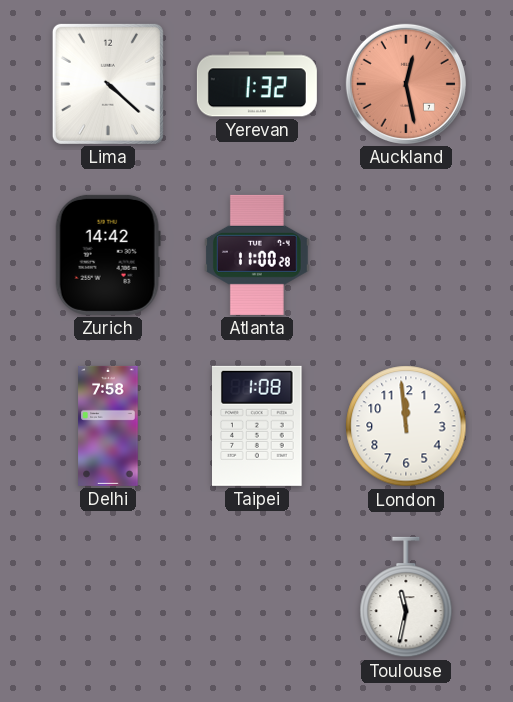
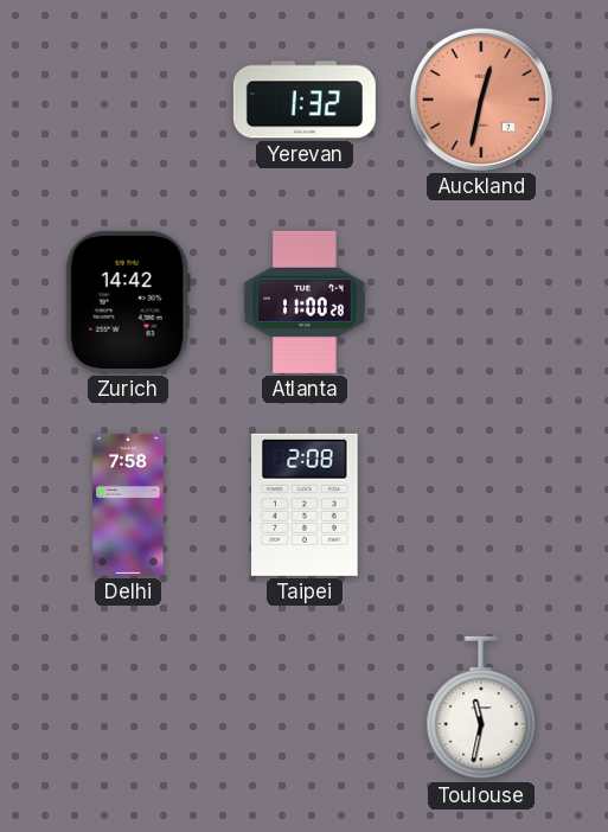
Lima: 4:22 -> none
Auckland: 12:28 -> 12:32
Taipei: 1:08 -> 2:08
London: 11:59 -> none
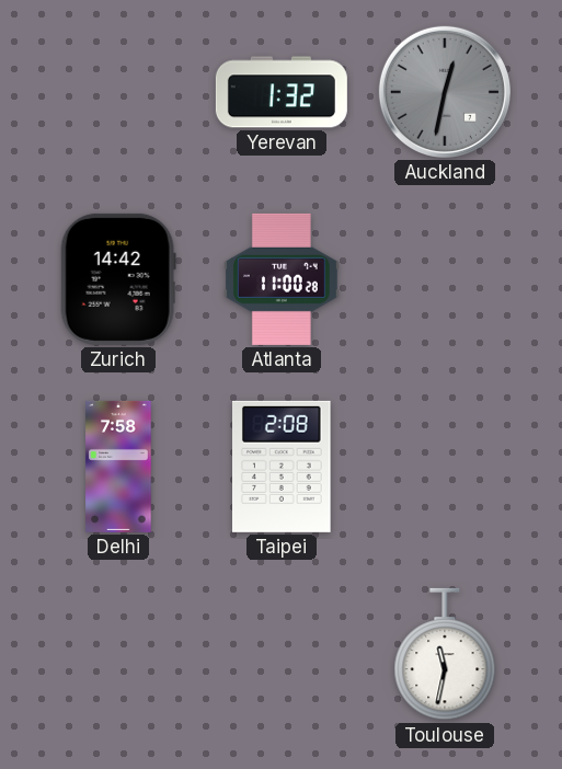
Auckland dial: salmon -> grey
